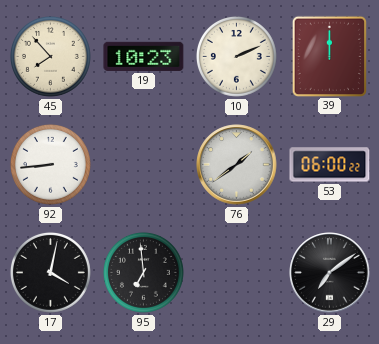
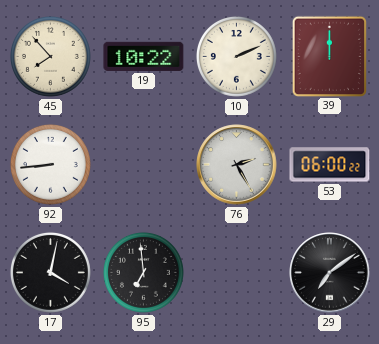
19: 10:23 -> 10:22
76: 1:39 -> 2:25
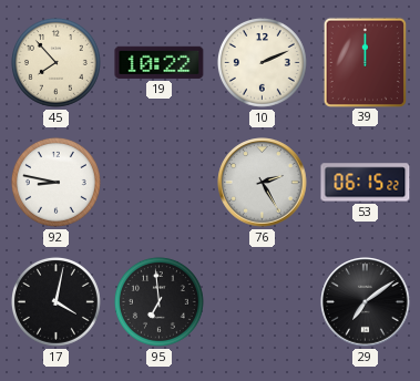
92: 8:44 -> 8:47
53: 06:00 -> 06:15
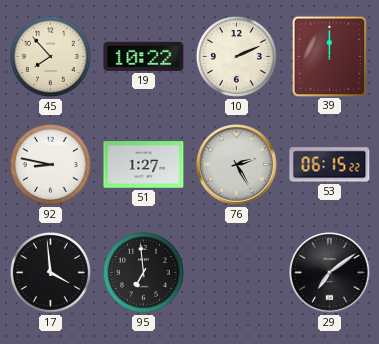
51: none -> 1:27
17: 4:02 -> 3:59
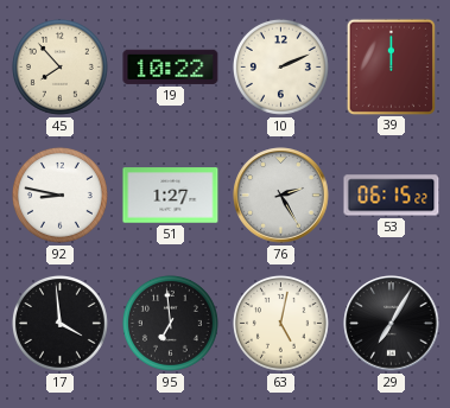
63: none -> 5:02
29: 7:09 -> 7:05
